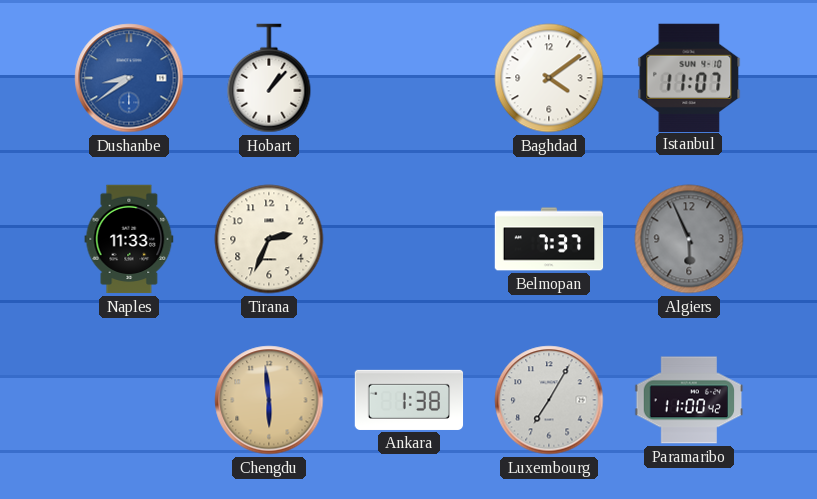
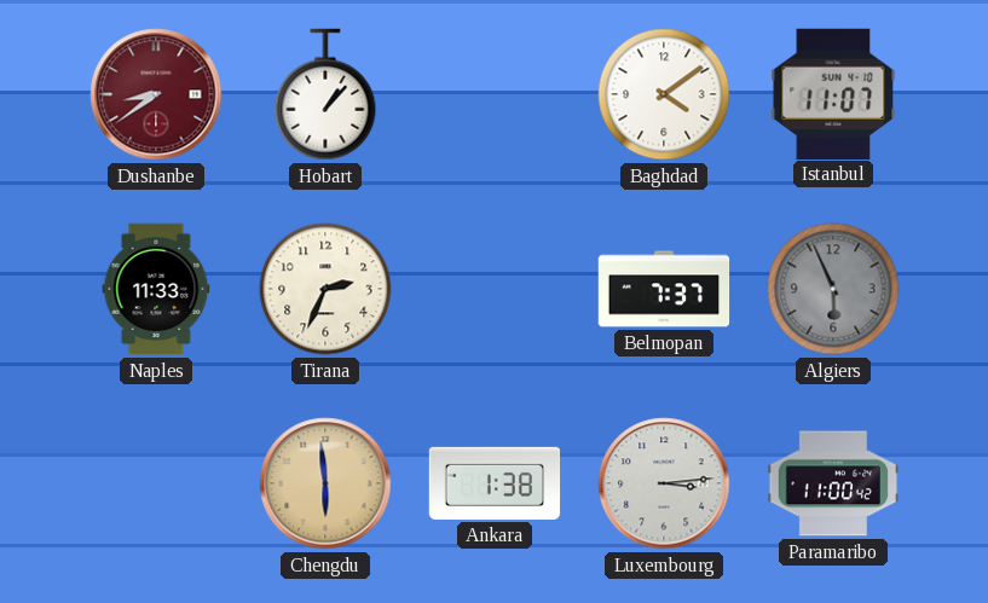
Dushanbe dial: blue -> burgundy
Luxembourg: 7:05 -> 3:14
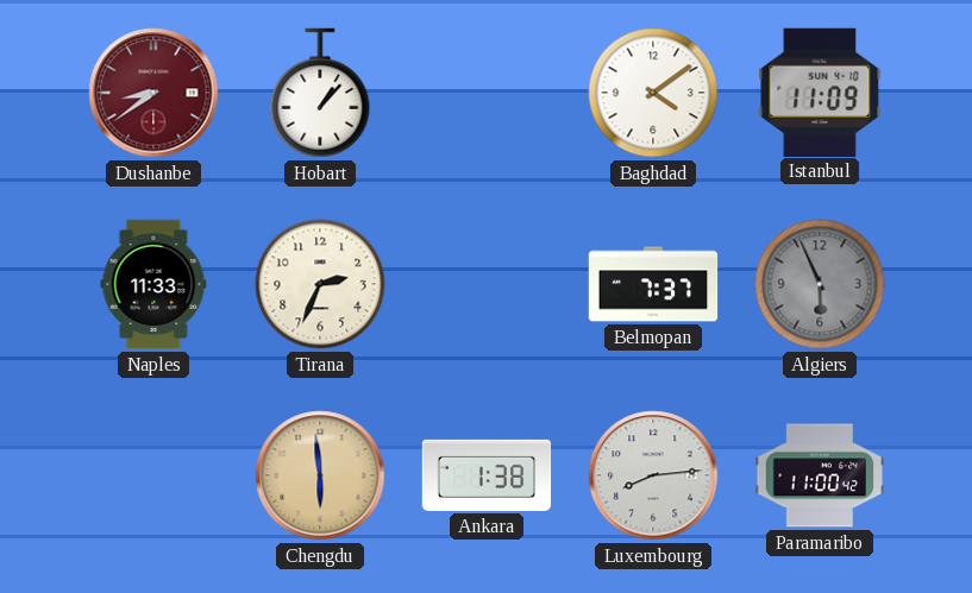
Istanbul: 11:07 -> 11:09
Luxembourg: 3:14 -> 8:14
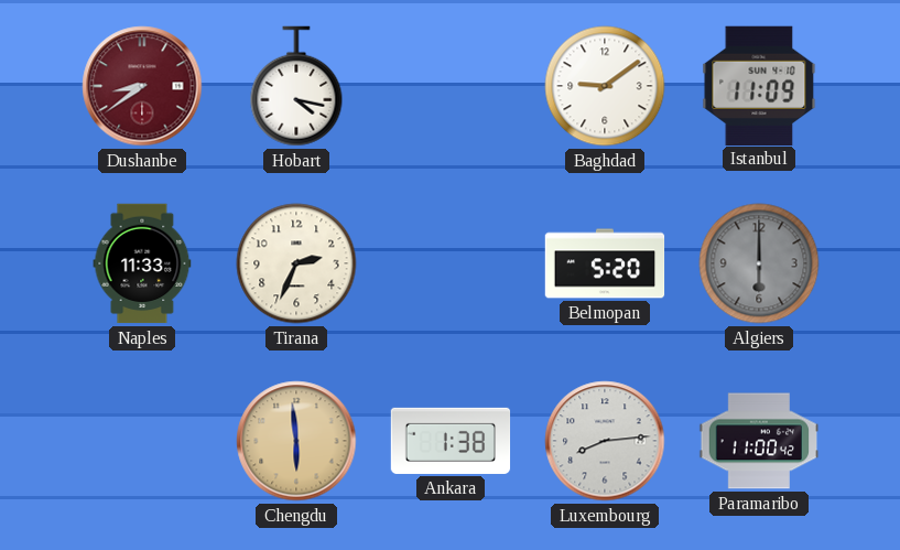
Hobart: 1:07 -> 4:17
Baghdad: 4:09 -> 9:09
Belmopan: 7:37 -> 5:20
Algiers: 5:56 -> 6:00
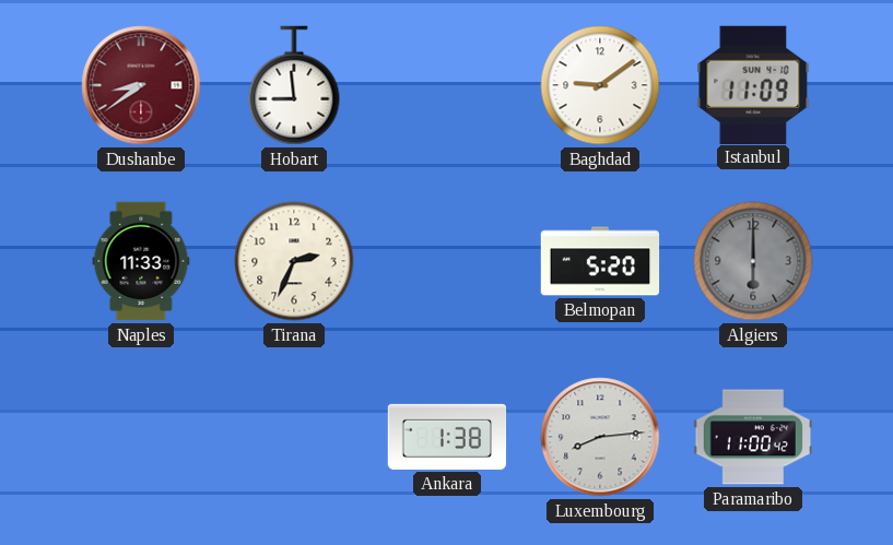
Hobart: 4:17 -> 8:59
Chengdu: 5:59 -> none
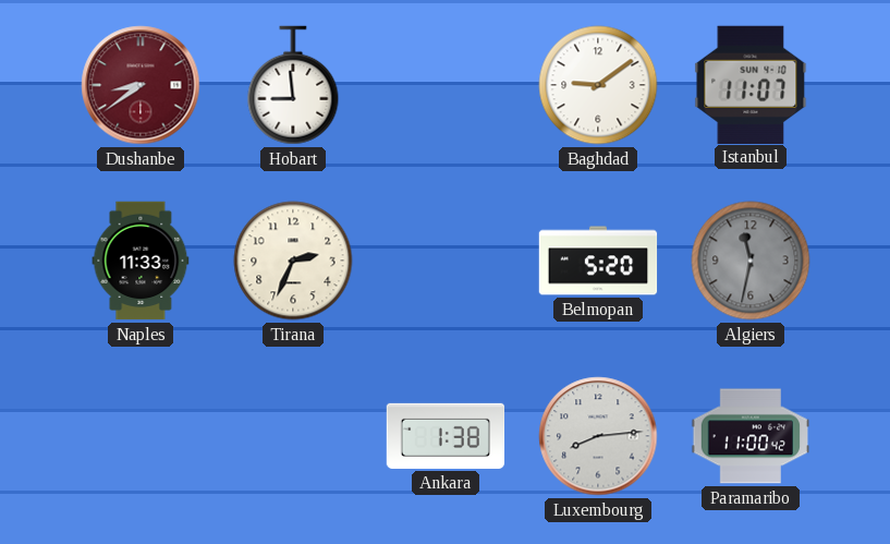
Istanbul: 11:09 -> 11:07
Algiers: 6:00 -> 11:32
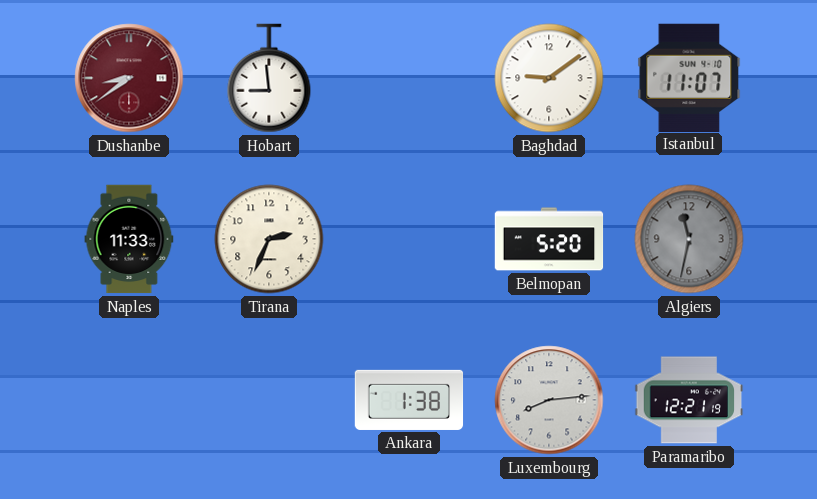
Paramaribo: 11:00 -> 12:21
